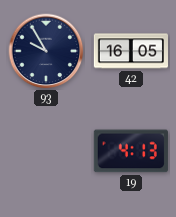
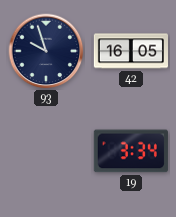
93: 9:55 -> 9:57
19: 4:13 -> 3:34
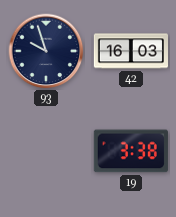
42: 16:05 -> 16:03
19: 3:34 -> 3:38
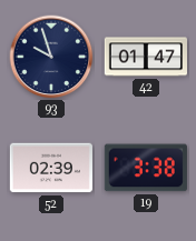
42: 16:03 -> 01:47
52: none -> 02:39
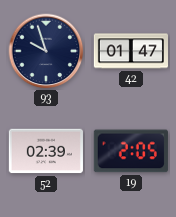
19: 3:38 -> 2:05
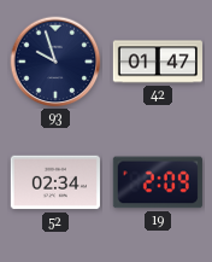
52: 02:39 -> 02:34
19: 2:05 -> 2:09
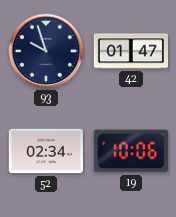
19: 2:09 -> 10:06
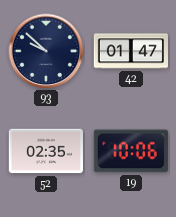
93: 9:57 -> 9:52
52: 02:34 -> 02:35
